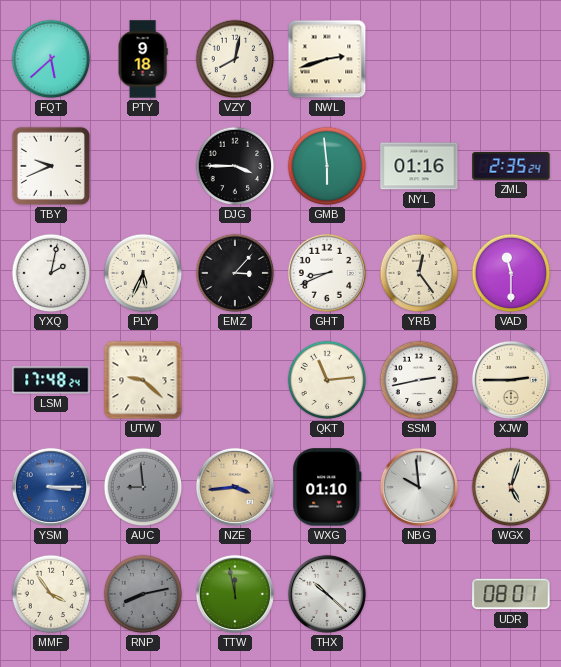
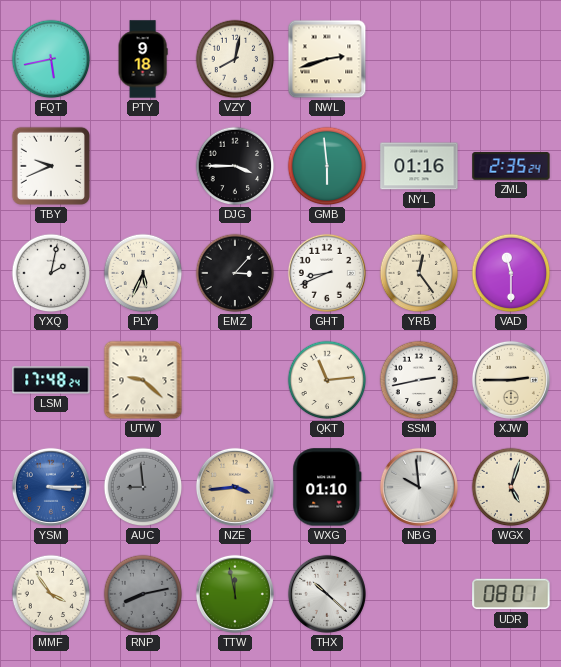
FQT: 5:38 -> 5:43
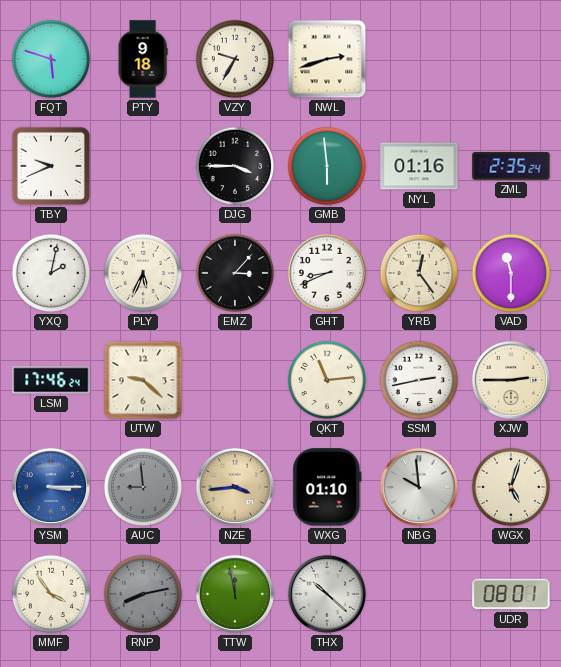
FQT: 5:43 -> 5:48
VZY: 8:02 -> 9:35
LSM: 17:48 -> 17:46
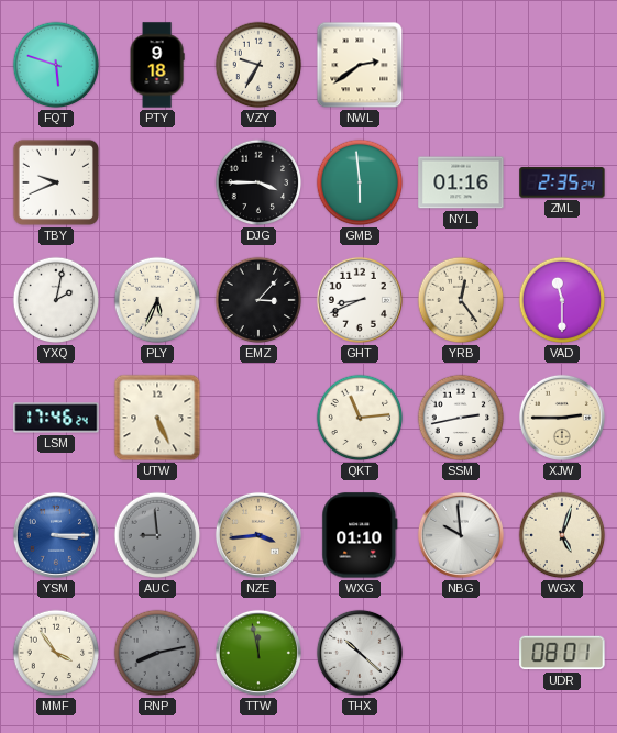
NWL: 2:42 -> 2:39
UTW: 9:22 -> 5:26
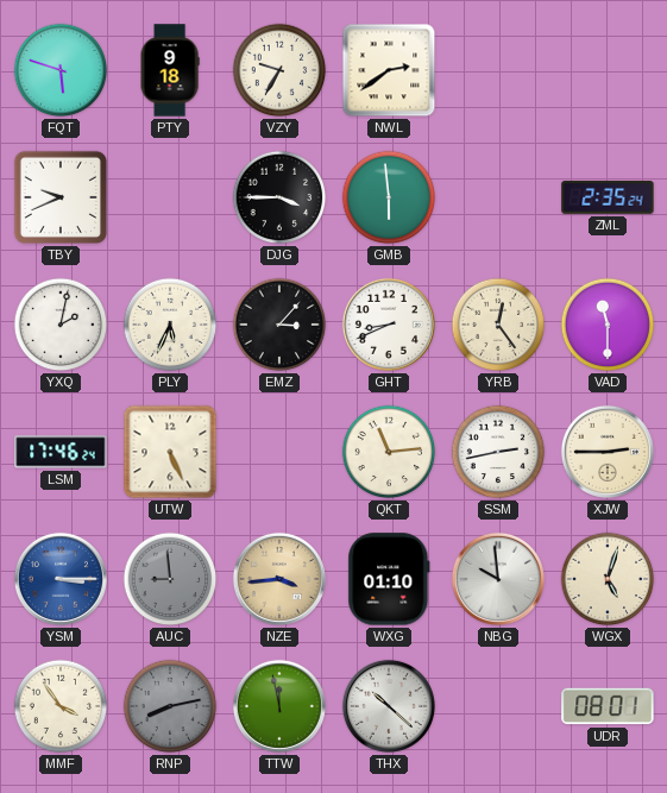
NYL: 01:16 -> none
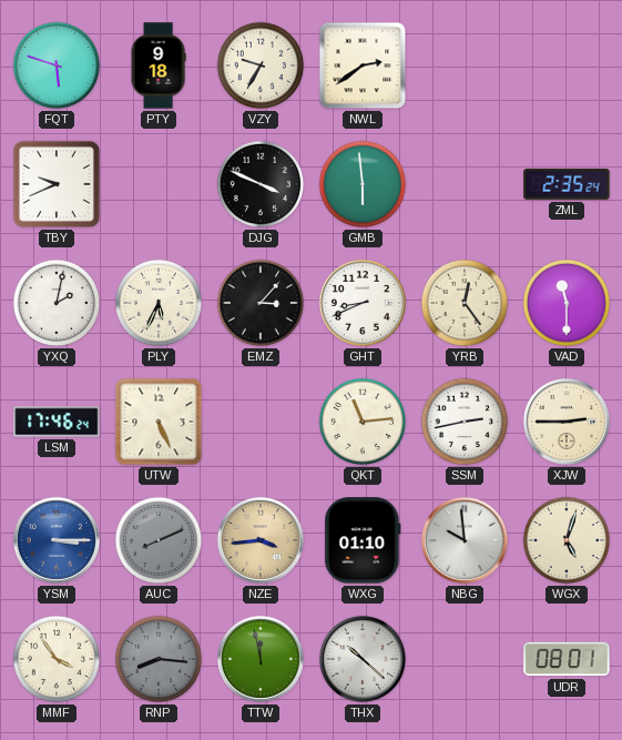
DJG: 3:45 -> 3:49
AUC: 8:59 -> 8:11
RNP: 8:13 -> 8:16
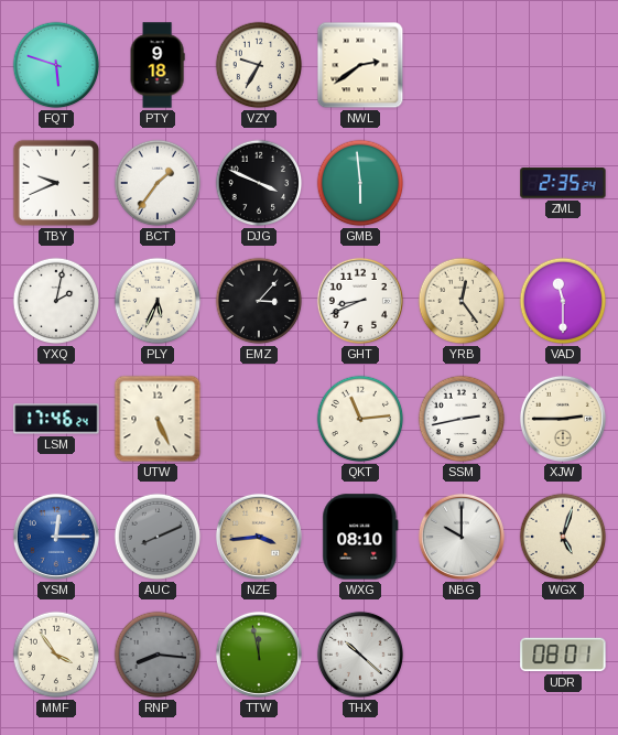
BCT: none -> 1:36
YSM: 3:15 -> 12:15
WXG: 01:10 -> 08:10
NBG: 9:59 -> 10:00
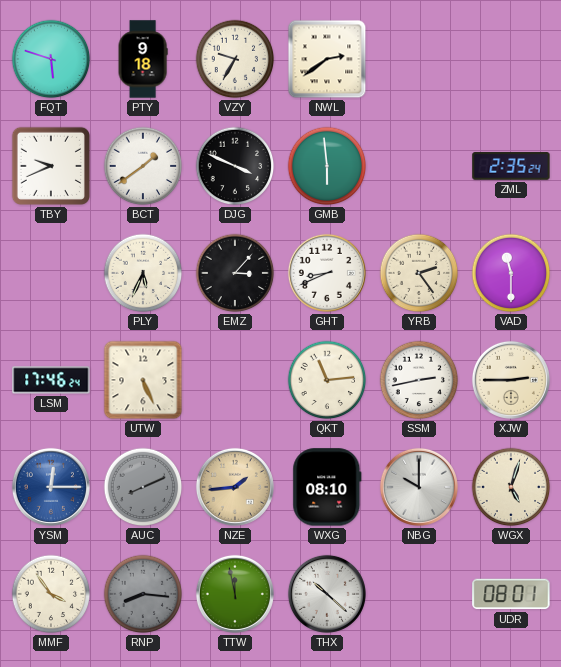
BCT: 1:36 -> 1:39
YXQ: 2:02 -> none
YRB: 12:24 -> 2:24
NZE: 3:44 -> 1:44
